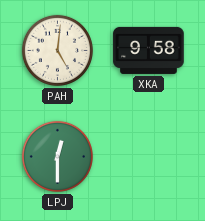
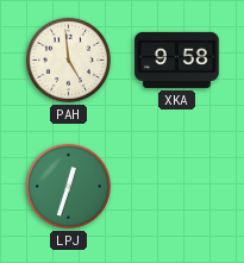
PAH: 5:01 -> 4:59
LPJ: 12:30 -> 12:33
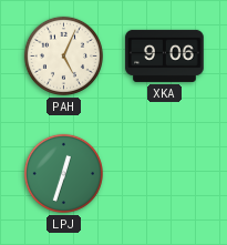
PAH: 4:59 -> 5:04
XKA: 9:58 -> 9:06
